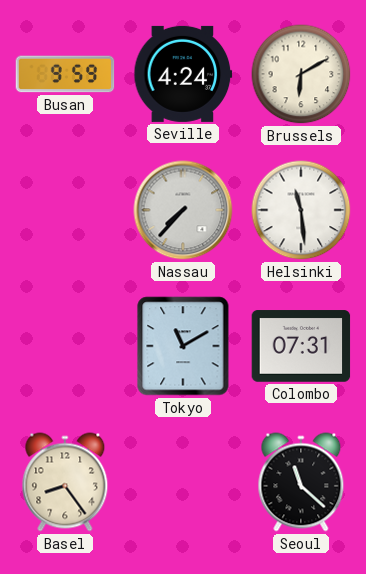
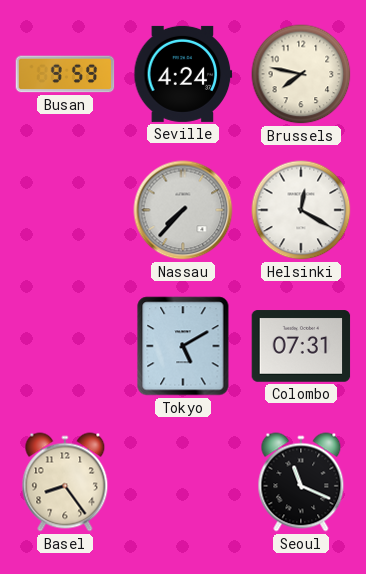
Brussels: 6:10 -> 7:47
Helsinki: 11:29 -> 12:20
Tokyo: 11:10 -> 5:10
Seoul: 11:22 -> 11:19
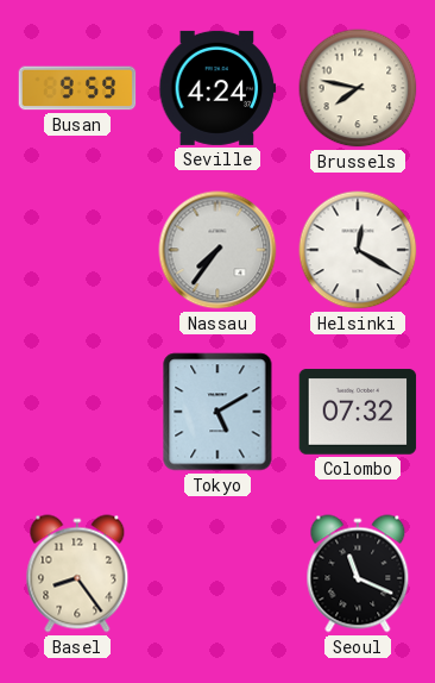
Nassau: 7:37 -> 7:36
Colombo: 07:31 -> 07:32
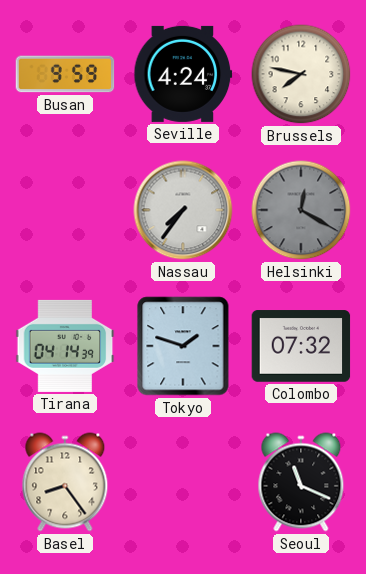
Helsinki dial: white -> grey
Tirana: none -> 04:14
Tokyo: 5:10 -> 1:48
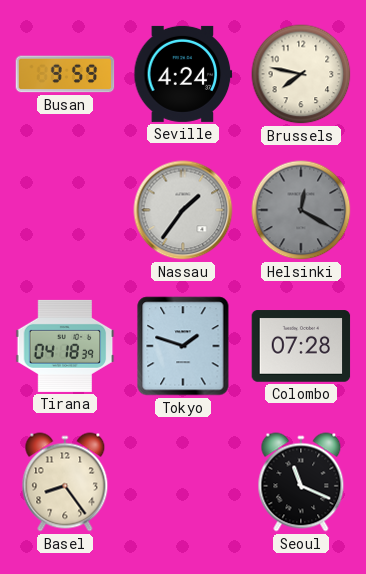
Nassau: 7:36 -> 1:36
Tirana: 04:14 -> 04:18
Colombo: 07:32 -> 07:28
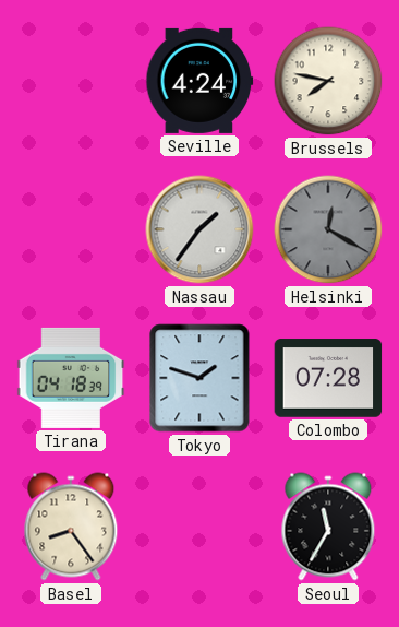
Busan: 9:59 -> none
Seoul: 11:19 -> 11:35
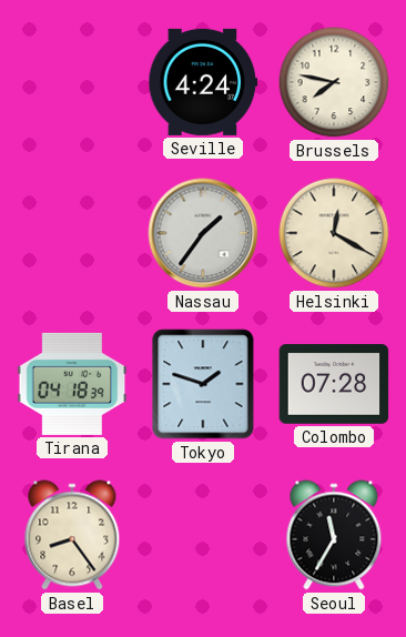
Helsinki dial: grey -> cream
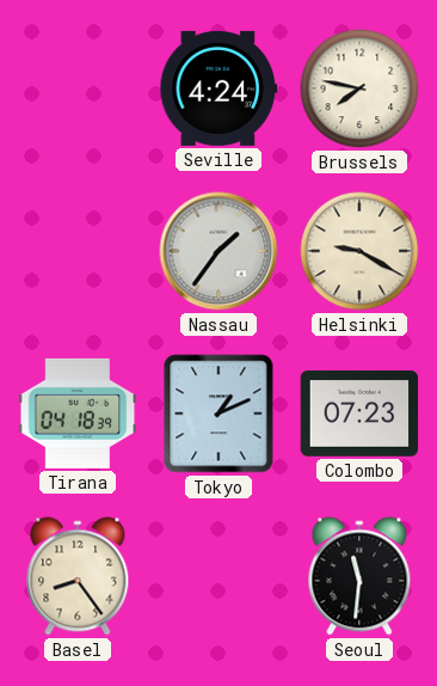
Helsinki: 12:20 -> 9:20
Tokyo: 1:48 -> 1:11
Colombo: 07:28 -> 07:23
Seoul: 11:35 -> 11:31
